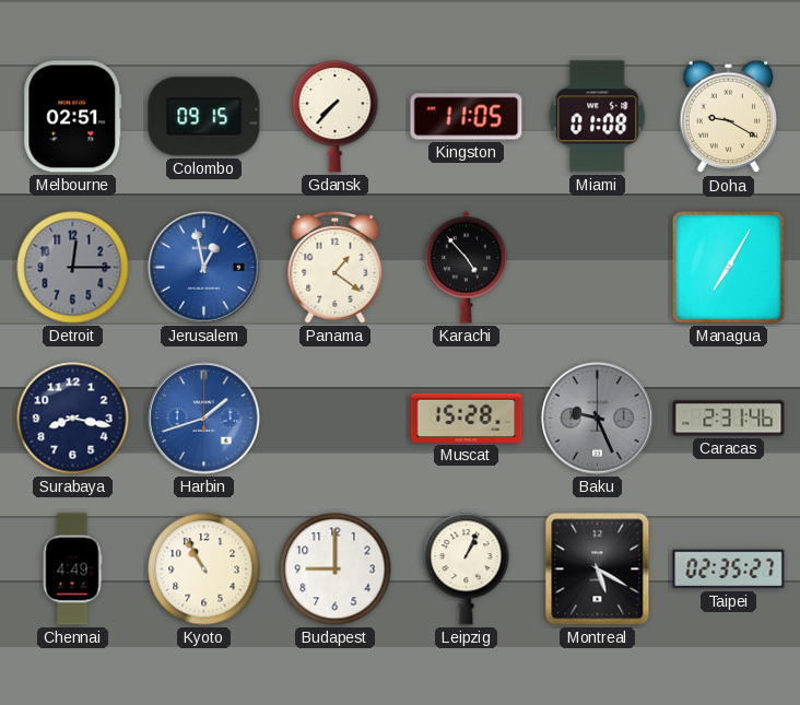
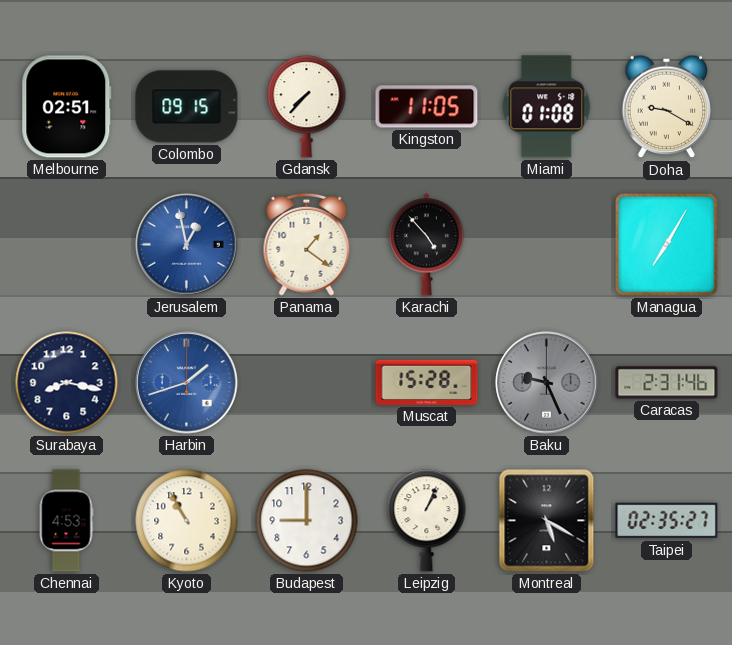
Detroit: 12:15 -> none
Chennai: 4:49 -> 4:53
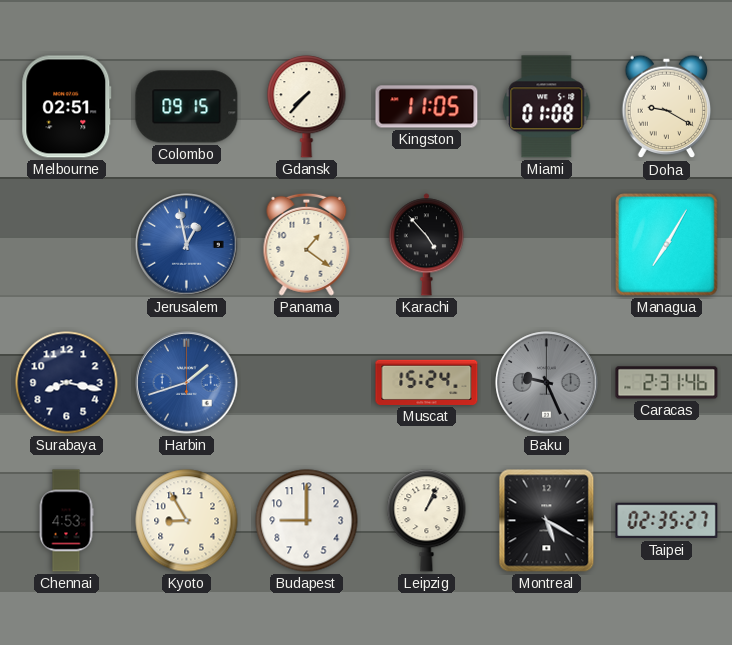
Muscat: 15:28 -> 15:24
Kyoto: 10:55 -> 8:55
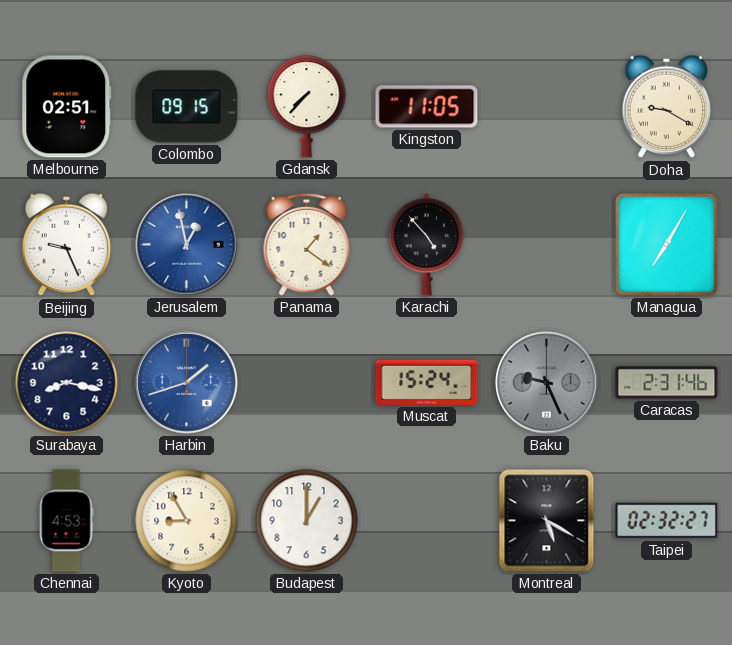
Miami: 01:08 -> none
Beijing: none -> 9:26
Budapest: 9:00 -> 1:00
Leipzig: 1:04 -> none
Taipei: 02:35 -> 02:32
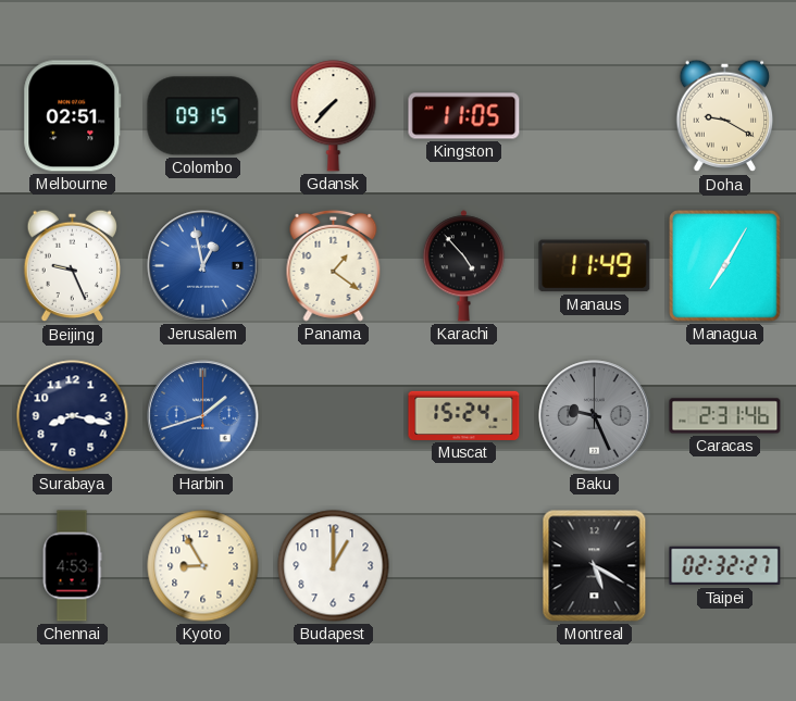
Manaus: none -> 11:49
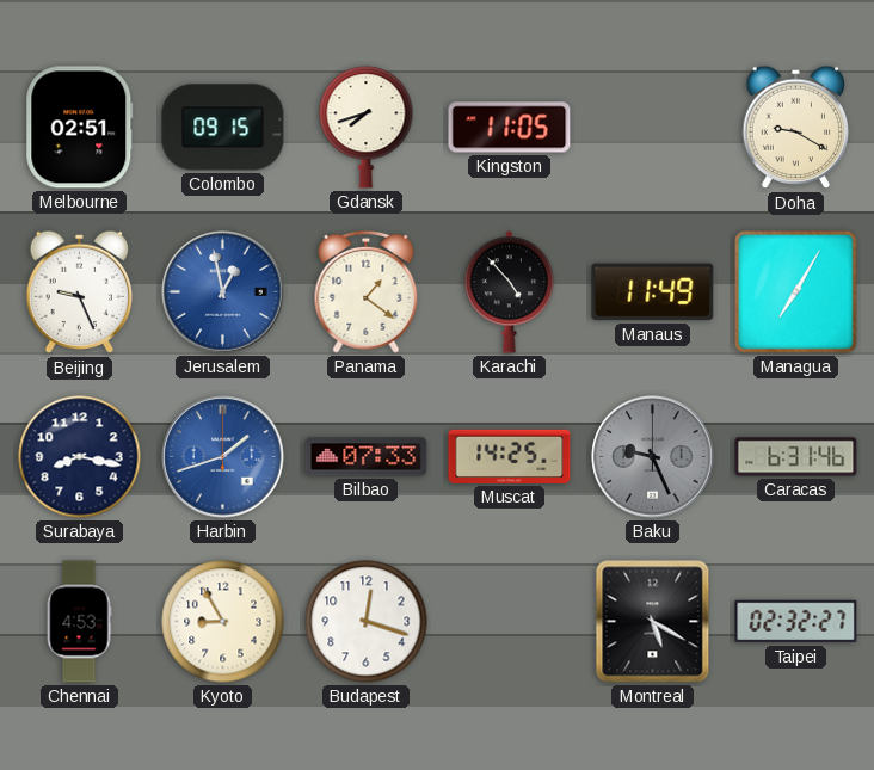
Gdansk: 7:37 -> 7:42
Bilbao: none -> 07:33
Muscat: 15:24 -> 14:25
Caracas: 2:31 -> 6:31
Budapest: 1:00 -> 12:18
